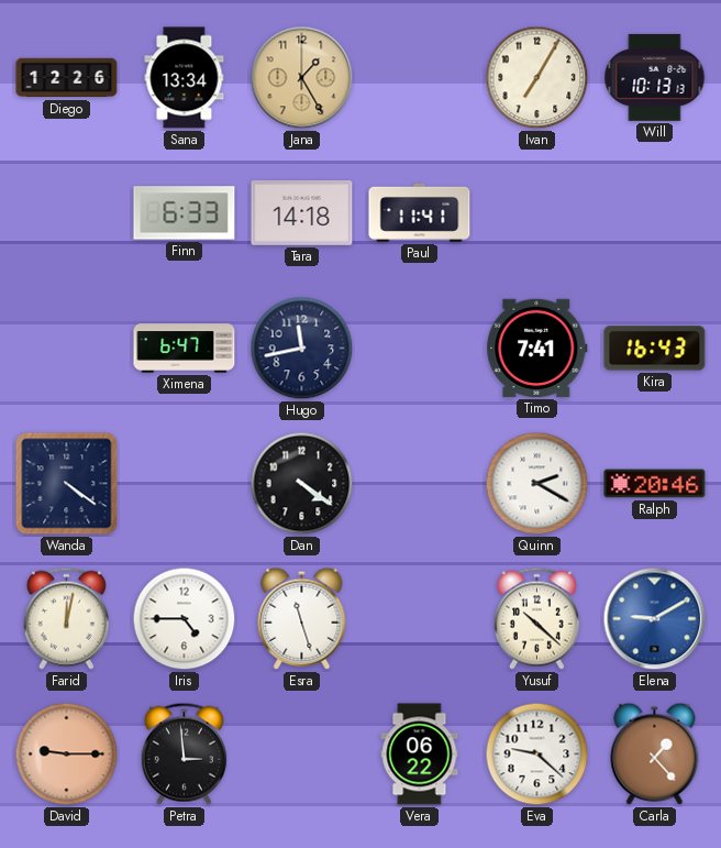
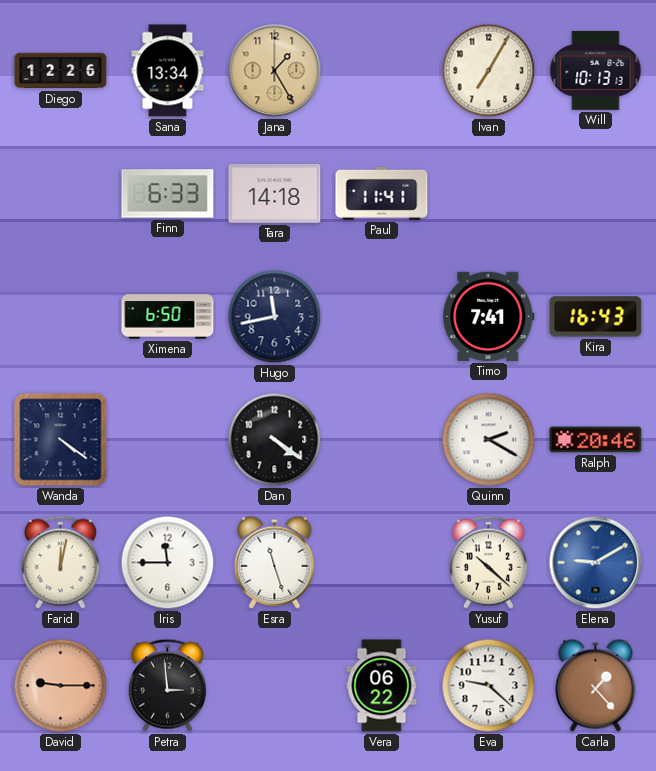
Ximena: 6:47 -> 6:50
Iris: 4:45 -> 11:45
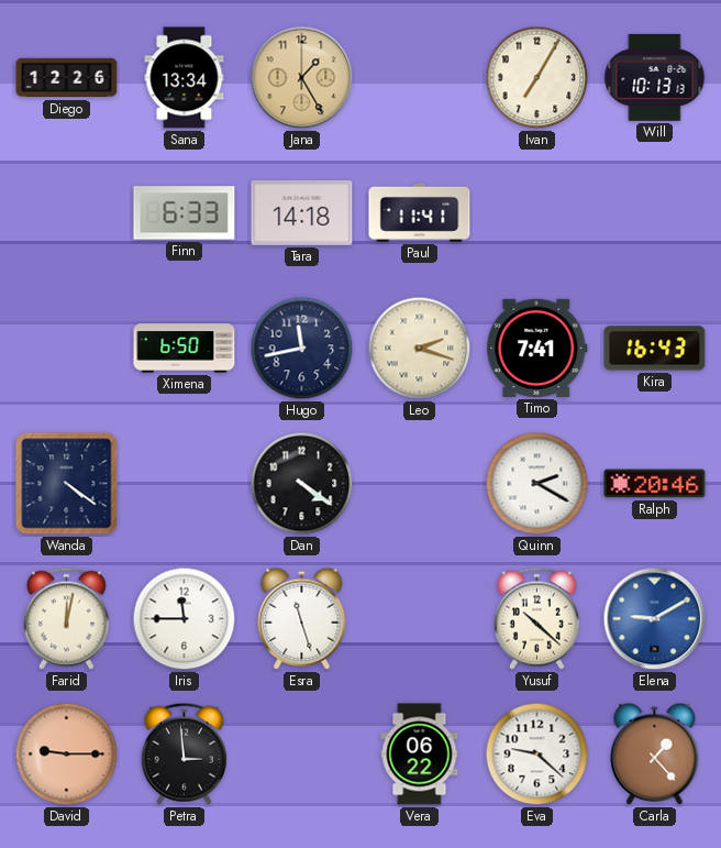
Leo: none -> 2:18
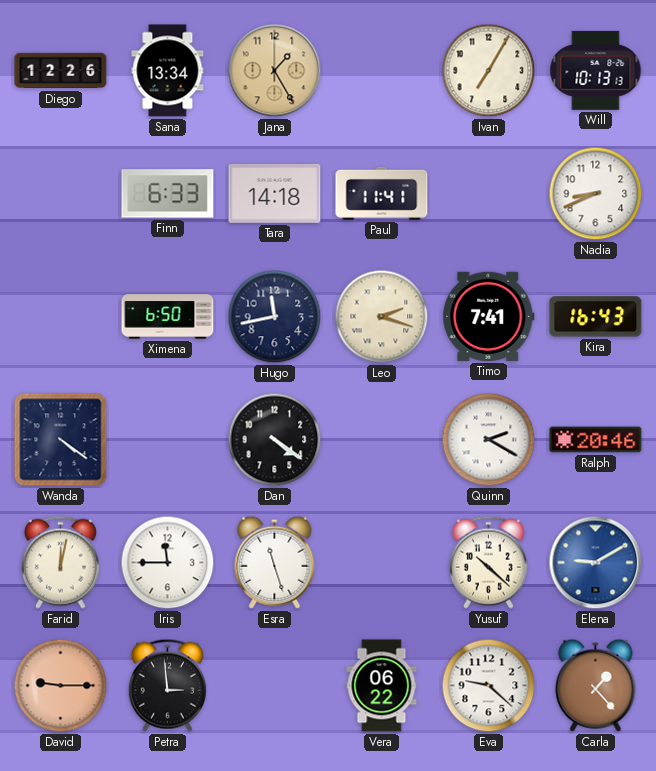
Nadia: none -> 8:41
